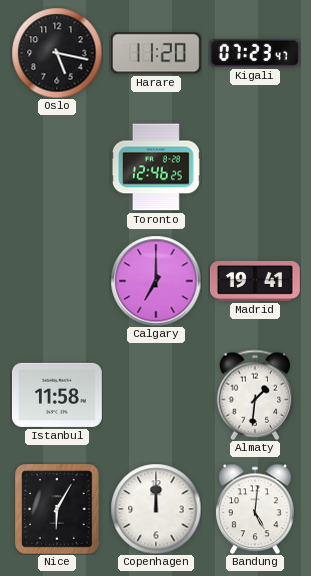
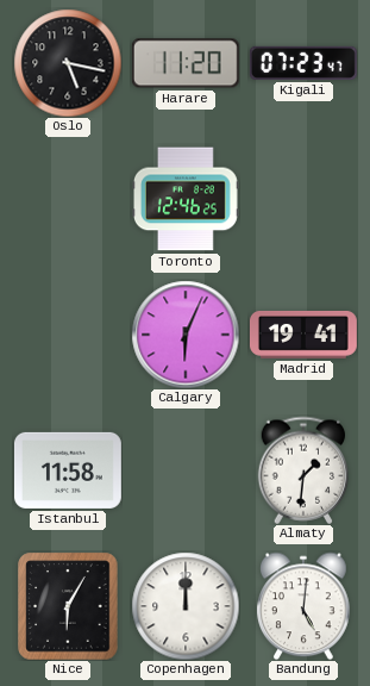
Calgary: 7:00 -> 6:04
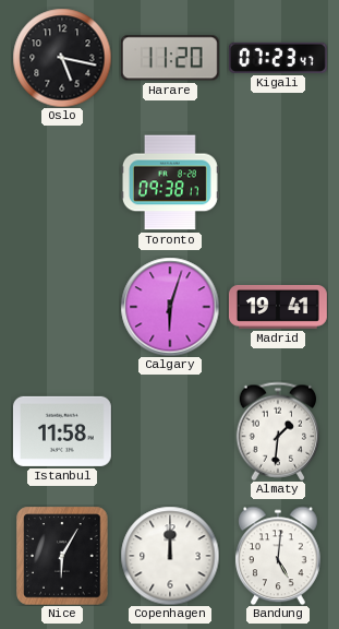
Toronto: 12:46 -> 09:38
Calgary: 6:04 -> 6:03
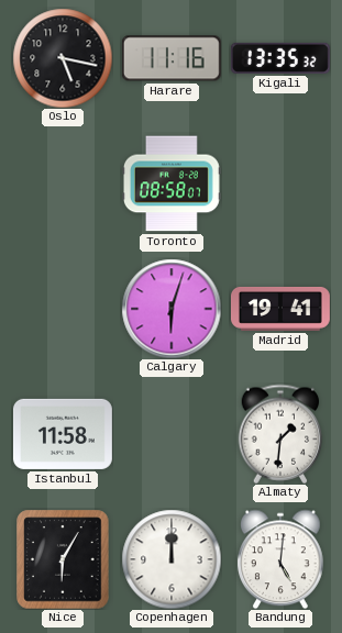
Harare: 11:20 -> 11:16
Kigali: 07:23 -> 13:35
Toronto: 09:38 -> 08:58
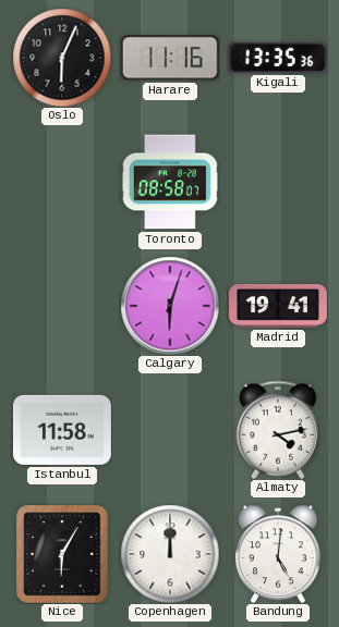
Oslo: 5:17 -> 6:04
Kigali: 13:35:32 -> 13:35:36
Almaty: 1:31 -> 4:13
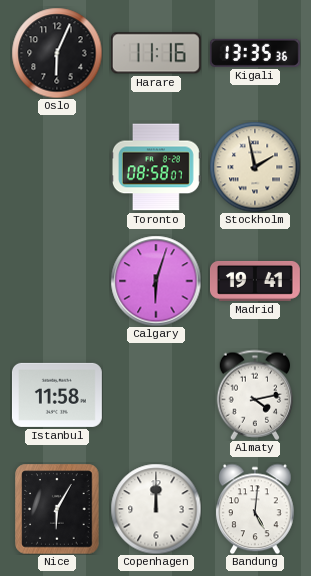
Stockholm: none -> 1:58
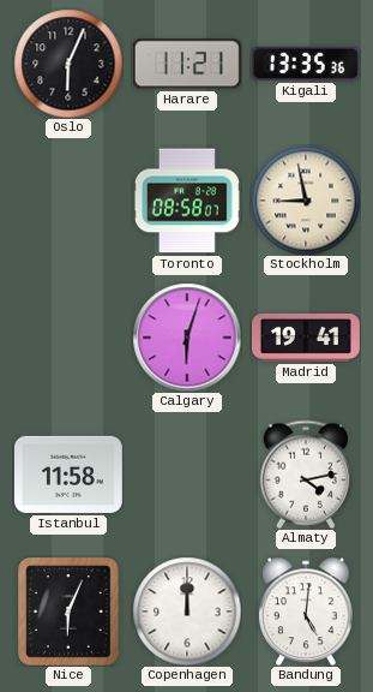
Harare: 11:16 -> 11:21
Stockholm: 1:58 -> 8:58
Nice: 6:05 -> 6:04
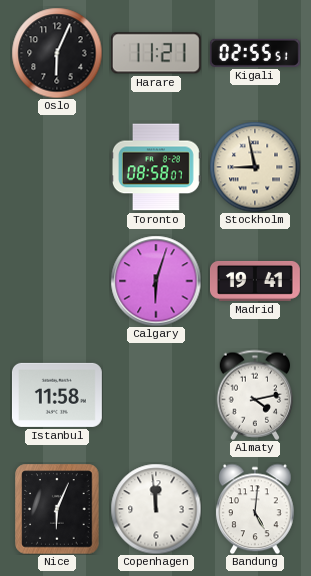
Kigali: 13:35 -> 02:55
Copenhagen: 12:00 -> 11:59
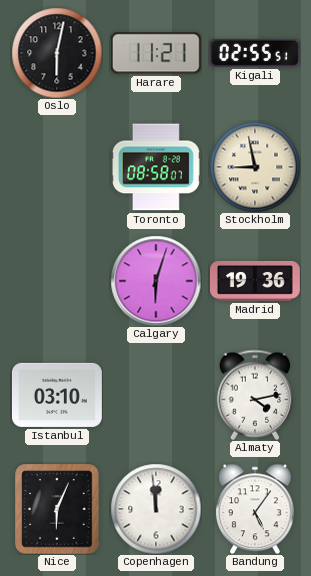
Oslo: 6:04 -> 6:02
Madrid: 19:41 -> 19:36
Istanbul: 11:58 -> 03:10
Bandung: 5:01 -> 5:06
